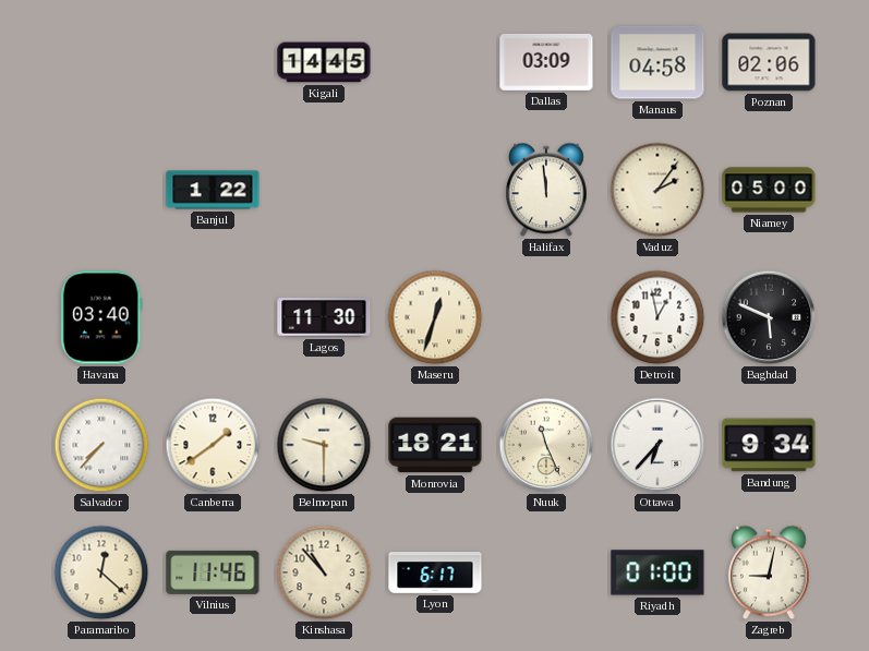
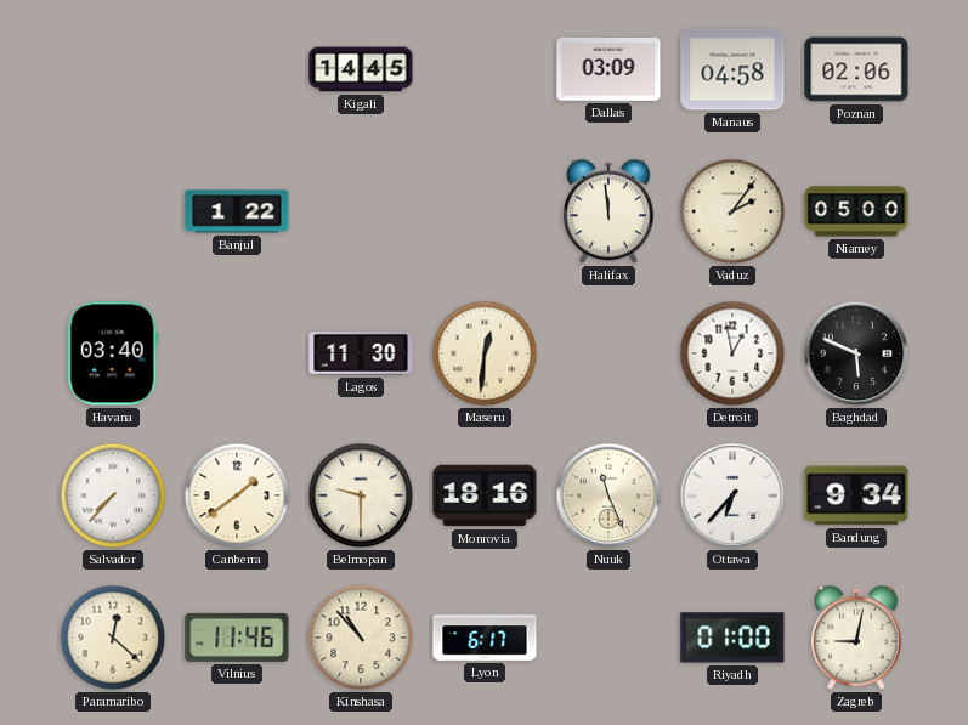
Maseru: 12:33 -> 12:31
Monrovia: 18:21 -> 18:16
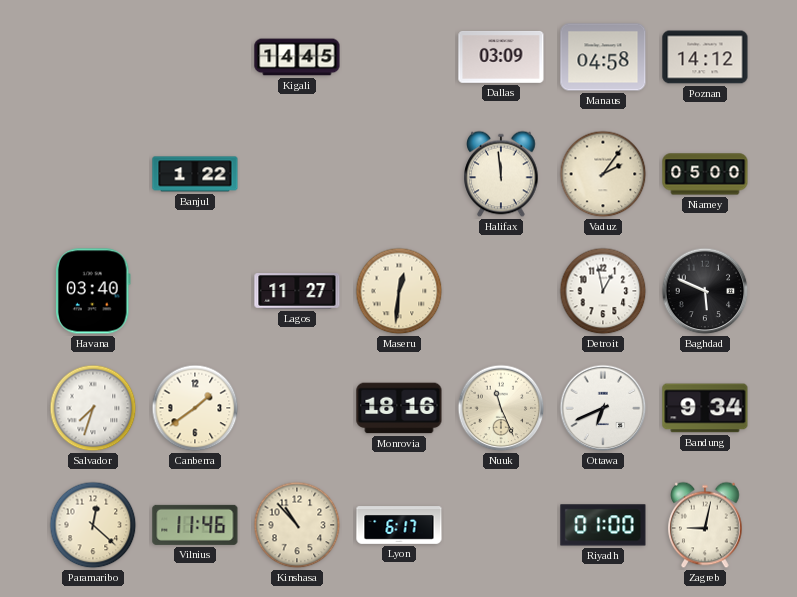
Poznan: 02:06 -> 14:12
Lagos: 11:30 -> 11:27
Salvador: 7:37 -> 7:33
Belmopan: 9:30 -> none
Ottawa: 6:37 -> 6:41
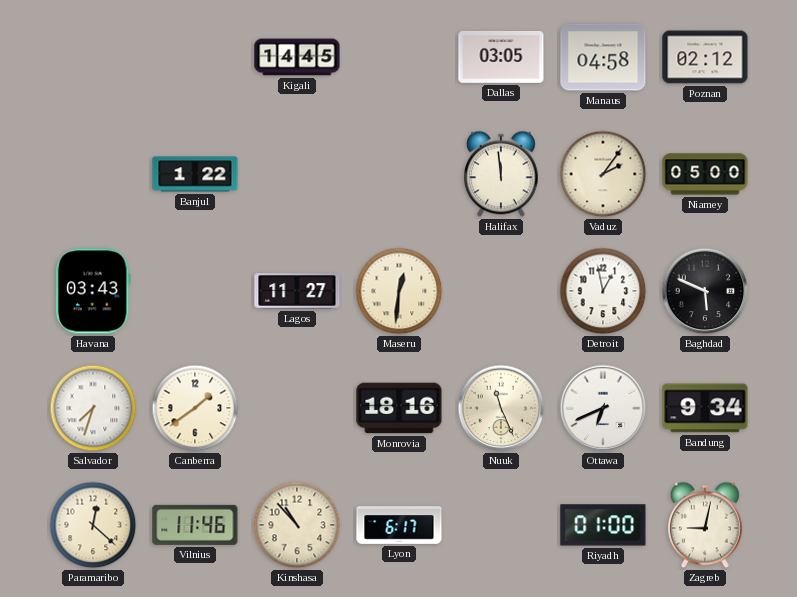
Dallas: 03:09 -> 03:05
Poznan: 14:12 -> 02:12
Havana: 03:40 -> 03:43
